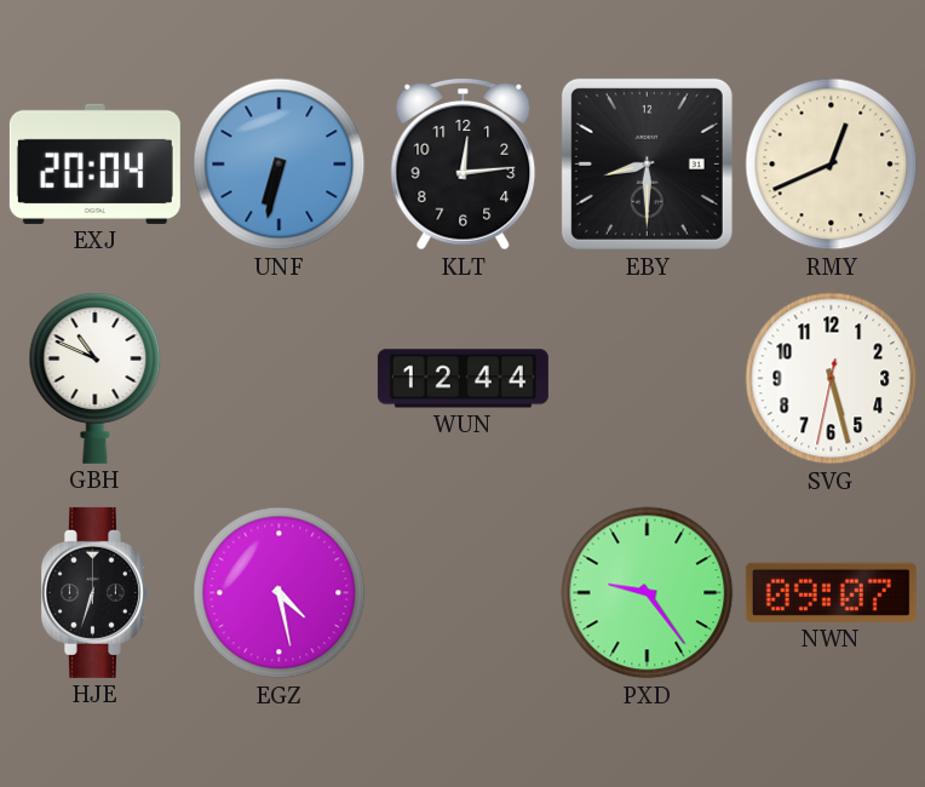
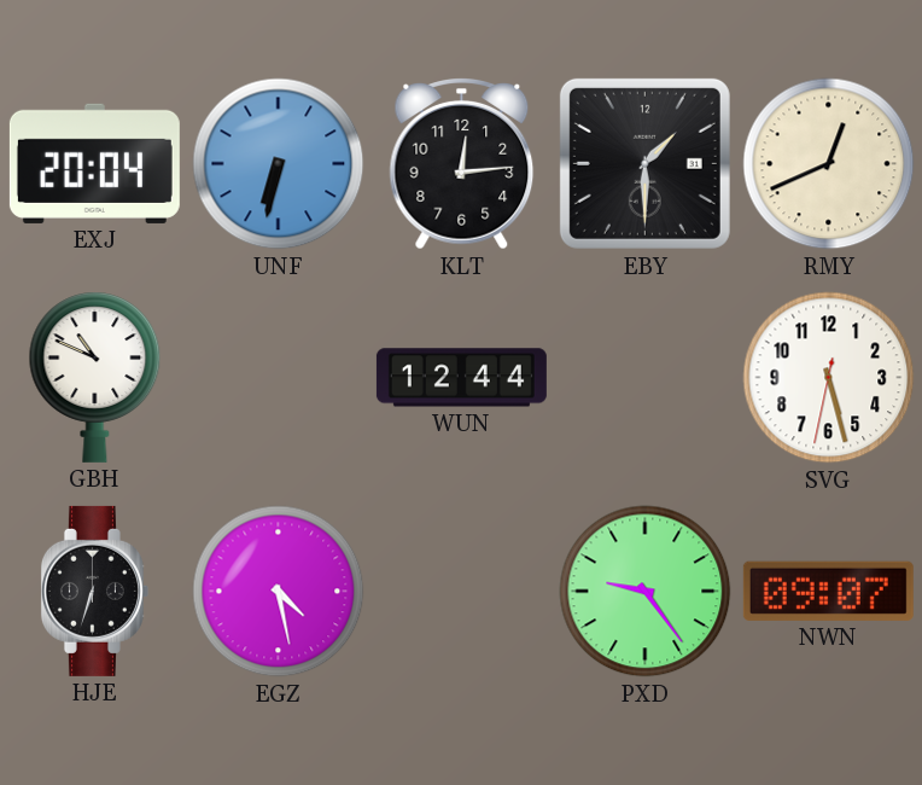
EBY: 8:30 -> 1:30
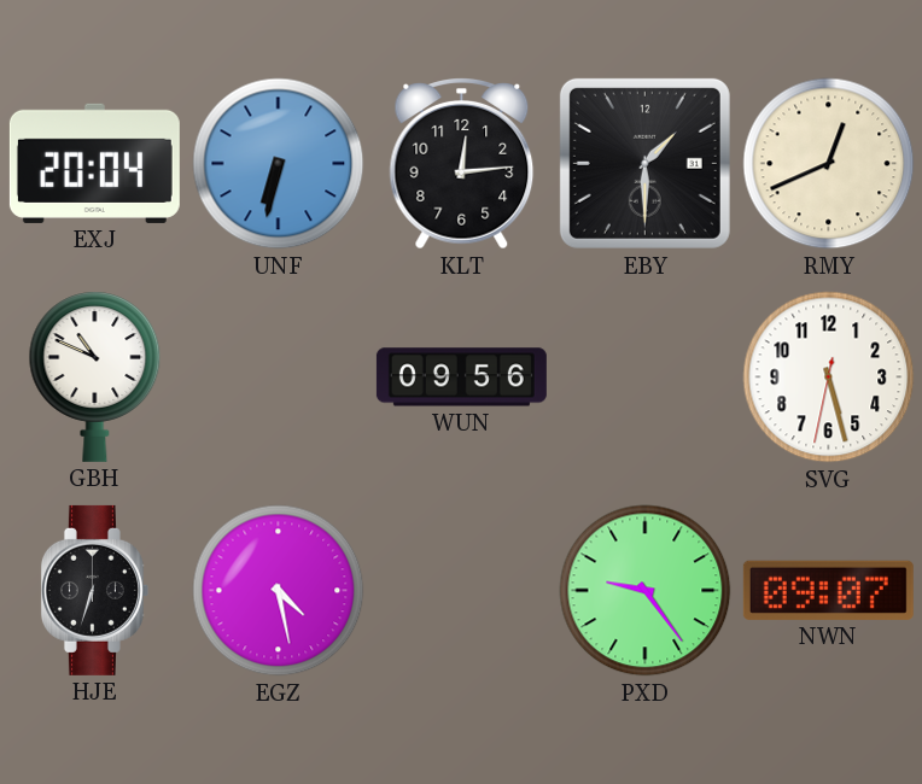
WUN: 12:44 -> 09:56
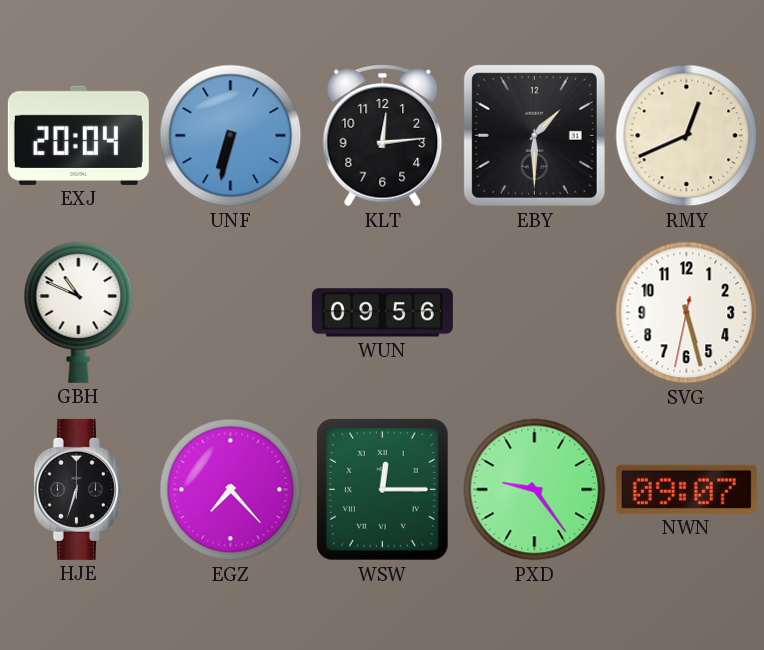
EGZ: 4:28 -> 7:23
WSW: none -> 12:15
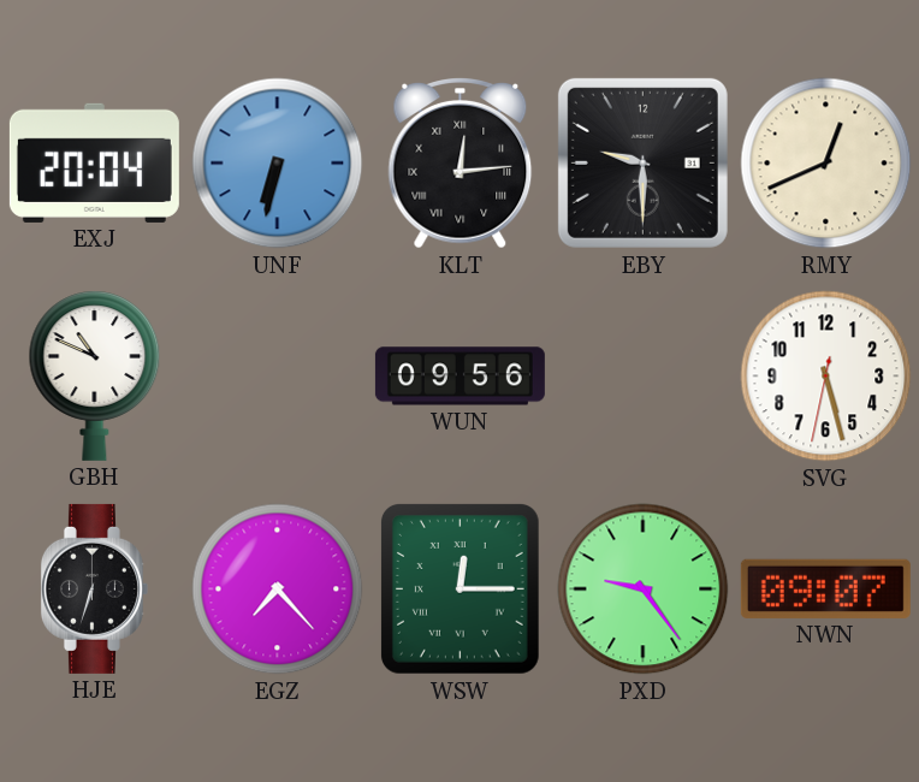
KLT numerals: Arabic -> Roman
EBY: 1:30 -> 9:30
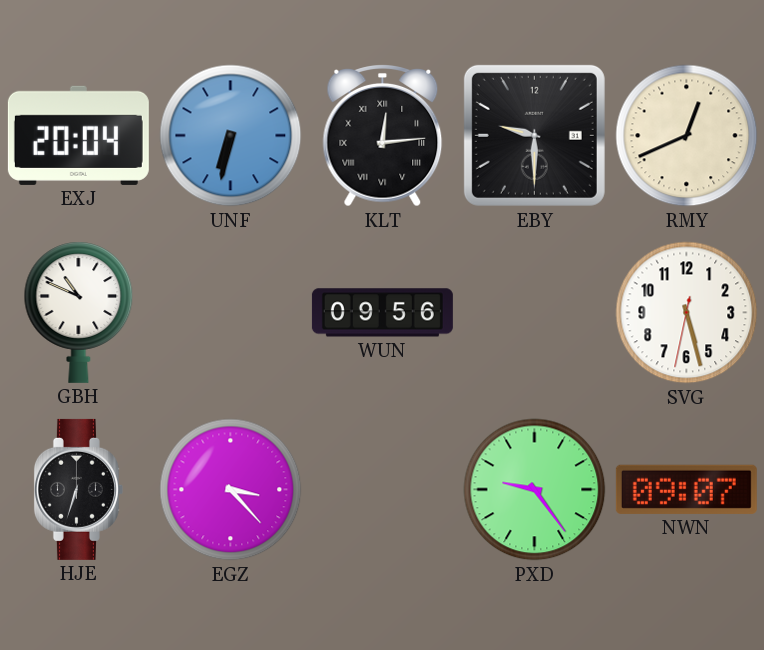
EGZ: 7:23 -> 3:23
WSW: 12:15 -> none
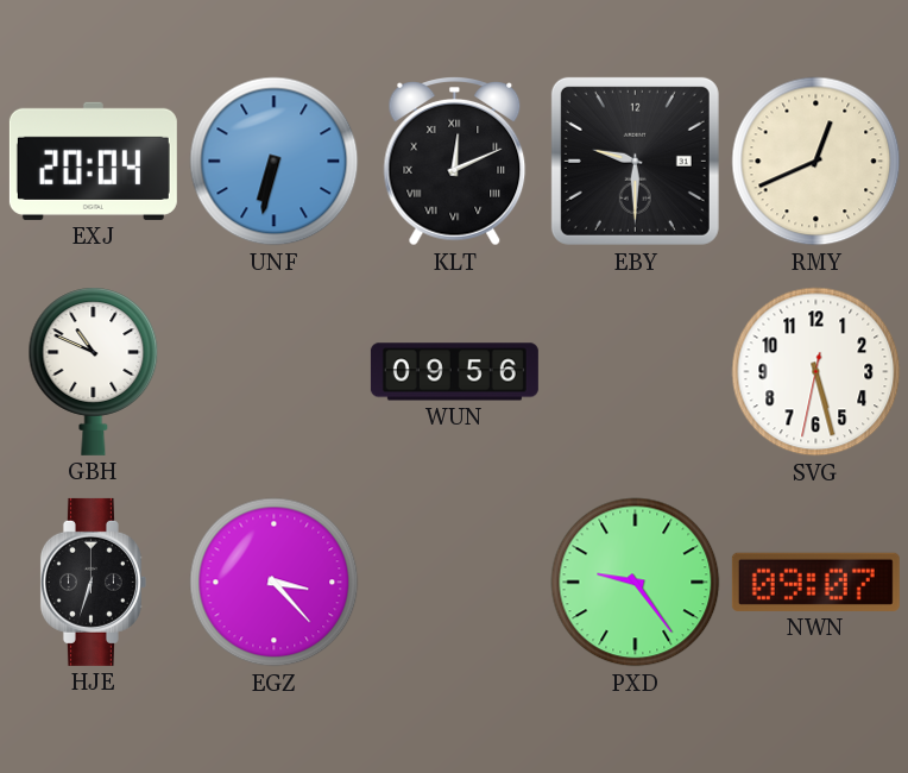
KLT: 12:14 -> 12:11
